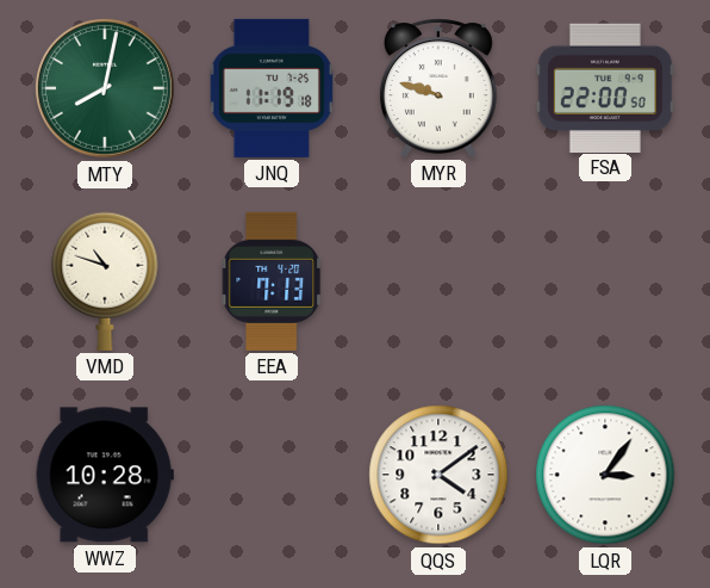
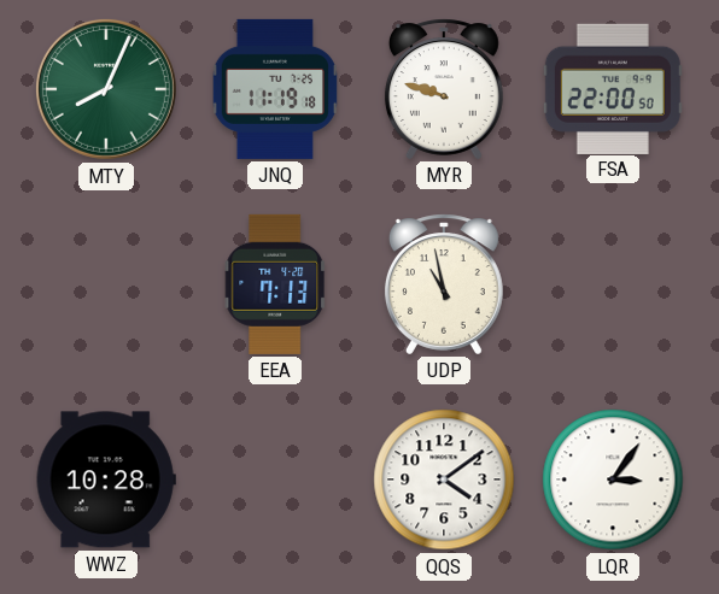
MTY: 8:02 -> 8:04
VMD: 10:48 -> none
UDP: none -> 10:58
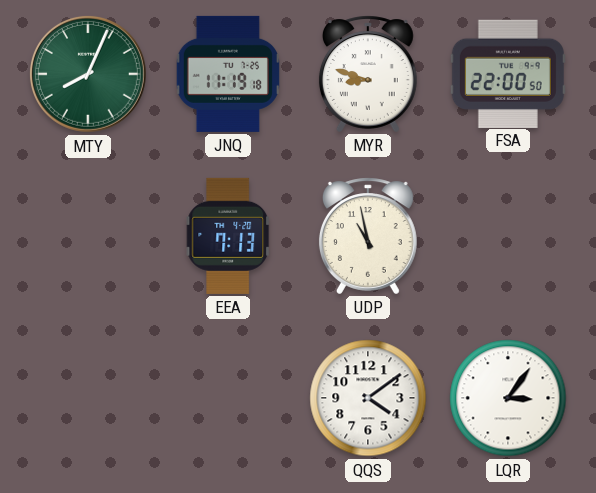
MYR: 9:48 -> 8:48
WWZ: 10:28 -> none
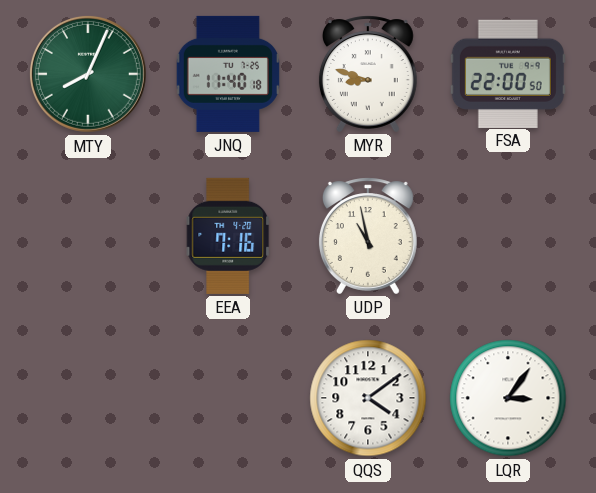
JNQ: 11:19 -> 11:40
EEA: 7:13 -> 7:16
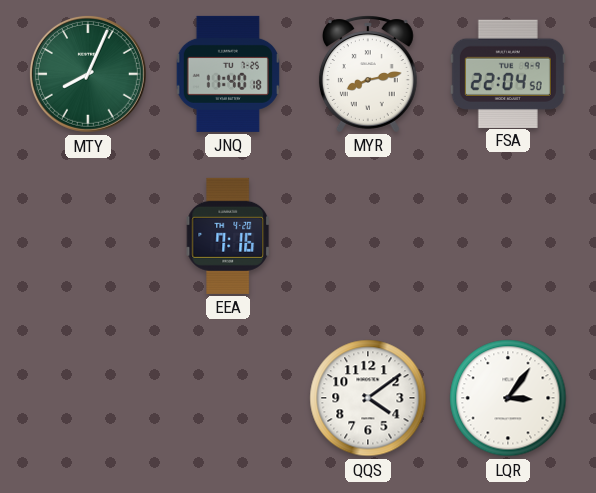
MYR: 8:48 -> 8:13
FSA: 22:00 -> 22:04
UDP: 10:58 -> none
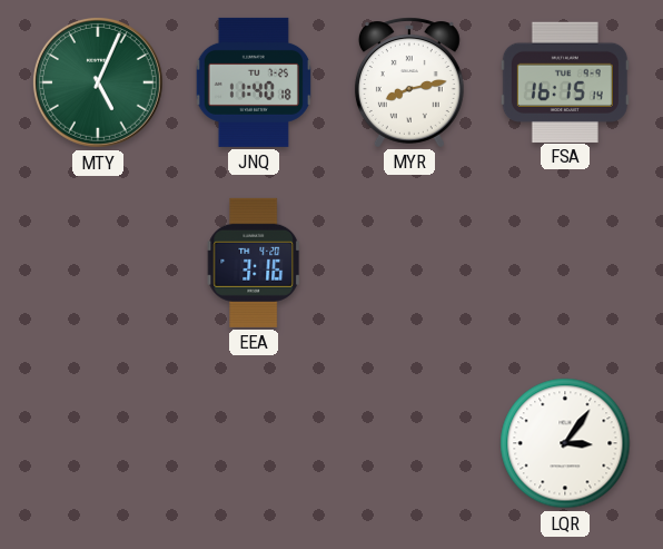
MTY: 8:04 -> 5:04
FSA: 22:04 -> 16:15
EEA: 7:16 -> 3:16
QQS: 4:09 -> none
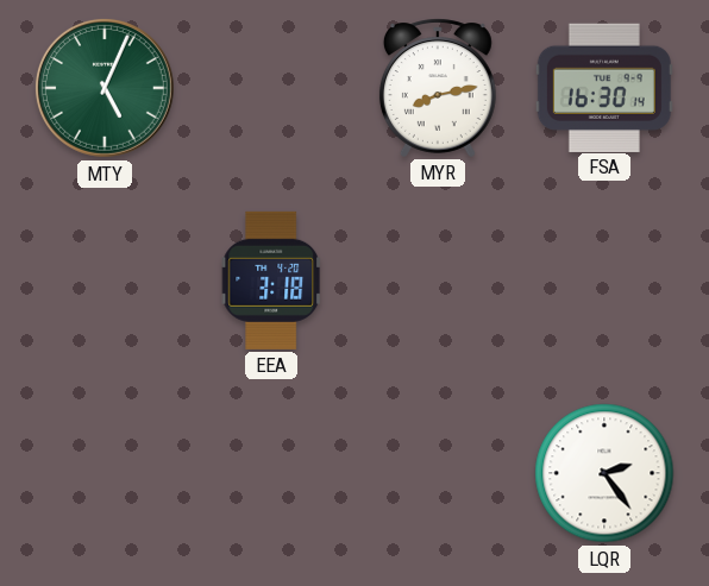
JNQ: 11:40 -> none
FSA: 16:15 -> 16:30
EEA: 3:16 -> 3:18
LQR: 3:06 -> 2:24
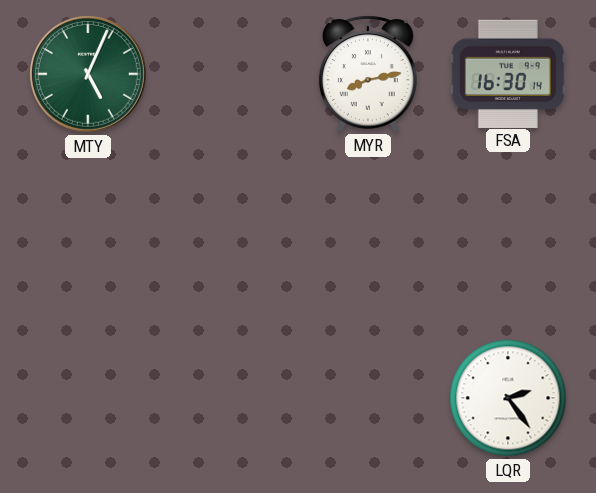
EEA: 3:18 -> none
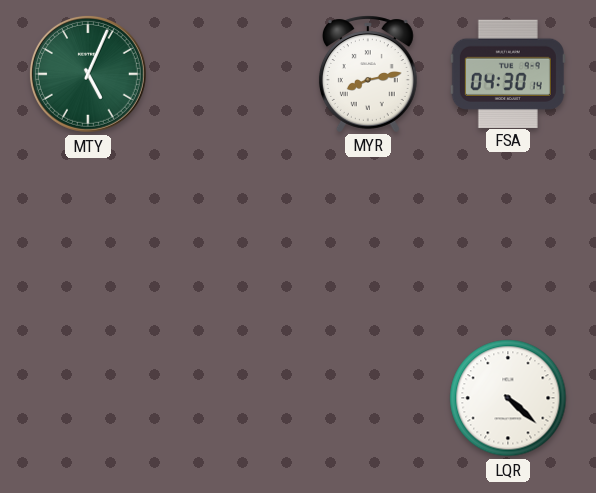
FSA: 16:30 -> 04:30
LQR: 2:24 -> 4:22
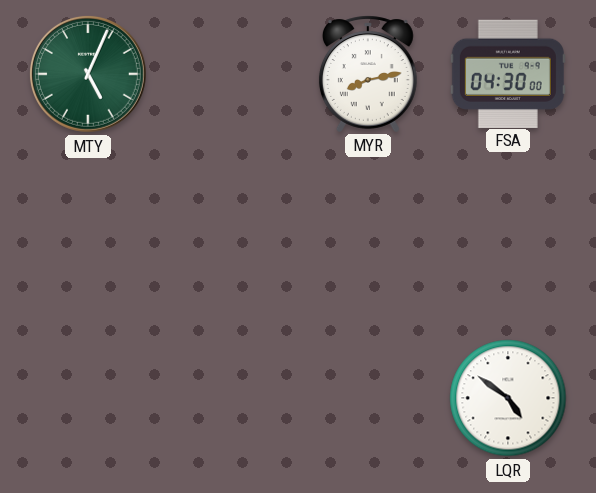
FSA: 04:30:14 -> 04:30:00
LQR: 4:22 -> 4:51
